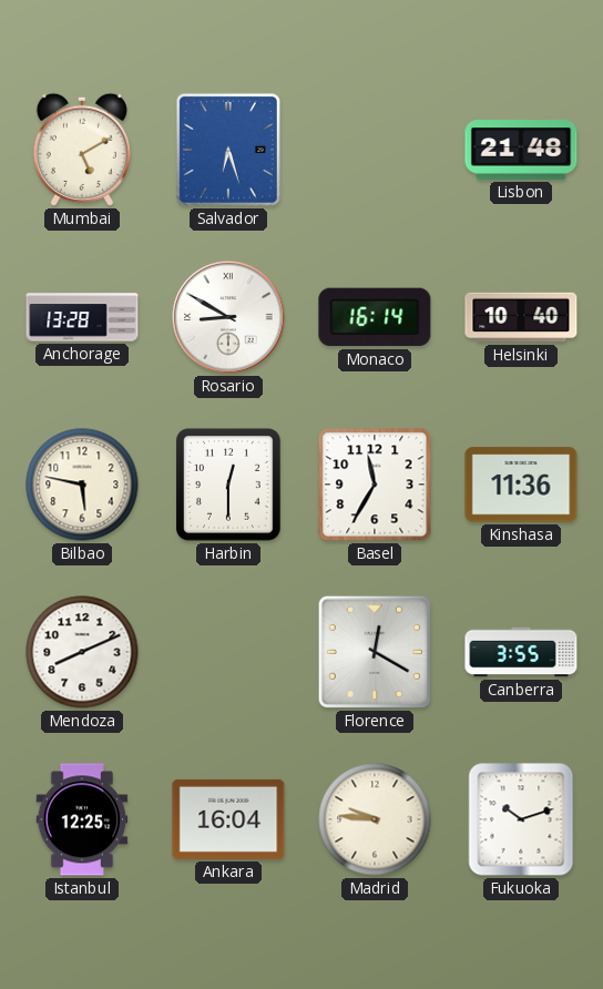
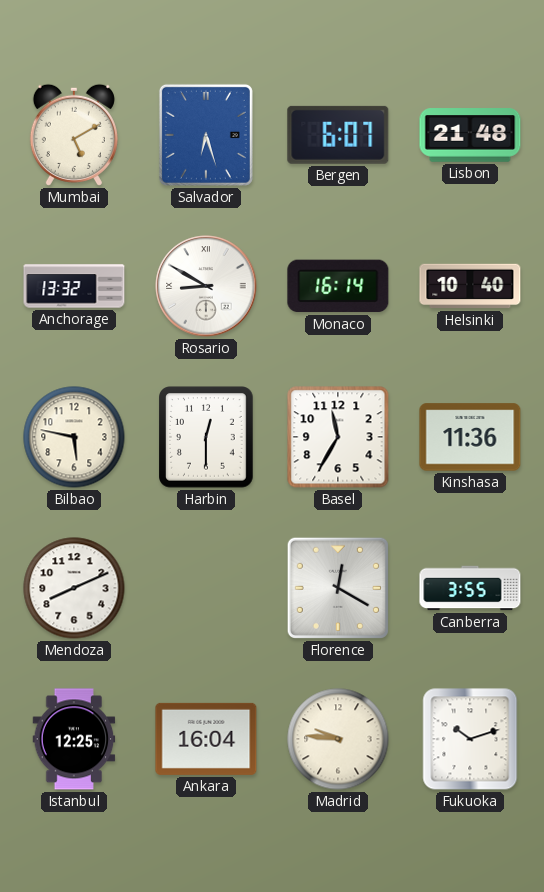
Bergen: none -> 6:07
Anchorage: 13:28 -> 13:32
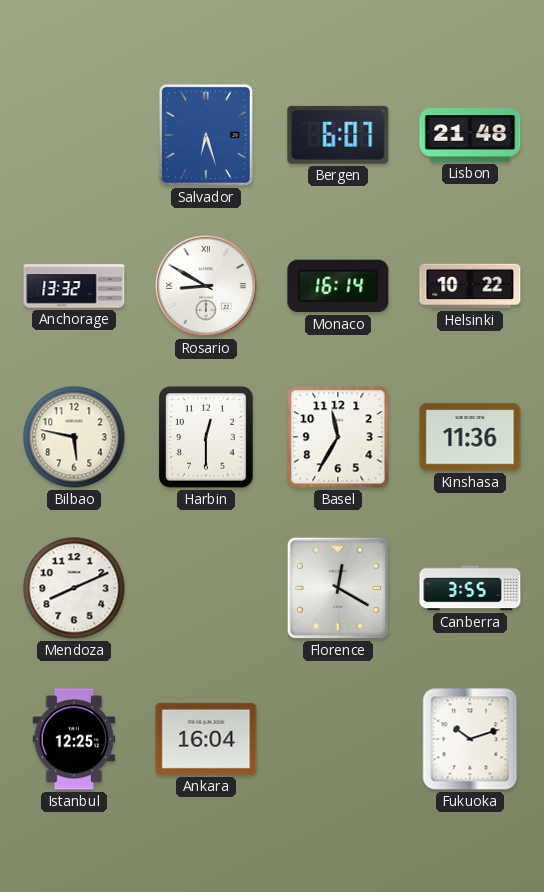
Mumbai: 5:10 -> none
Helsinki: 10:40 -> 10:22
Madrid: 9:46 -> none
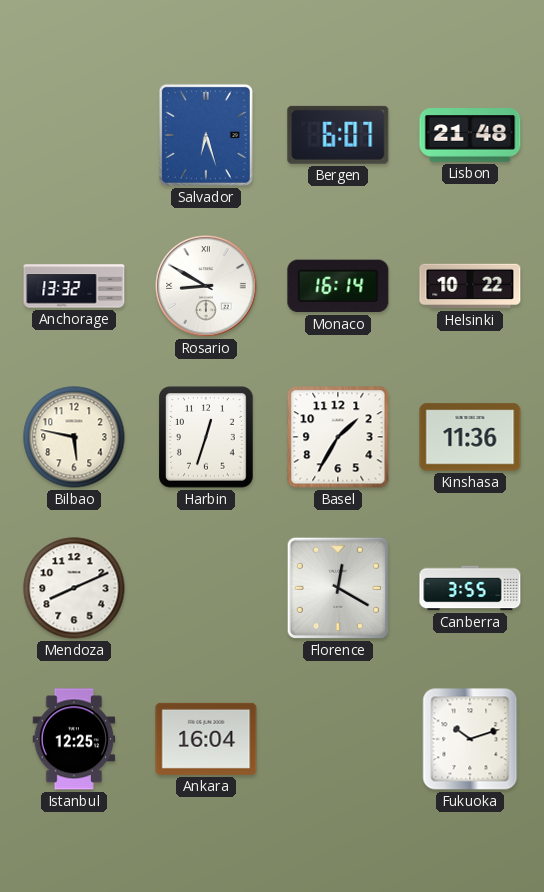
Harbin: 12:30 -> 12:33
Basel: 11:35 -> 1:35
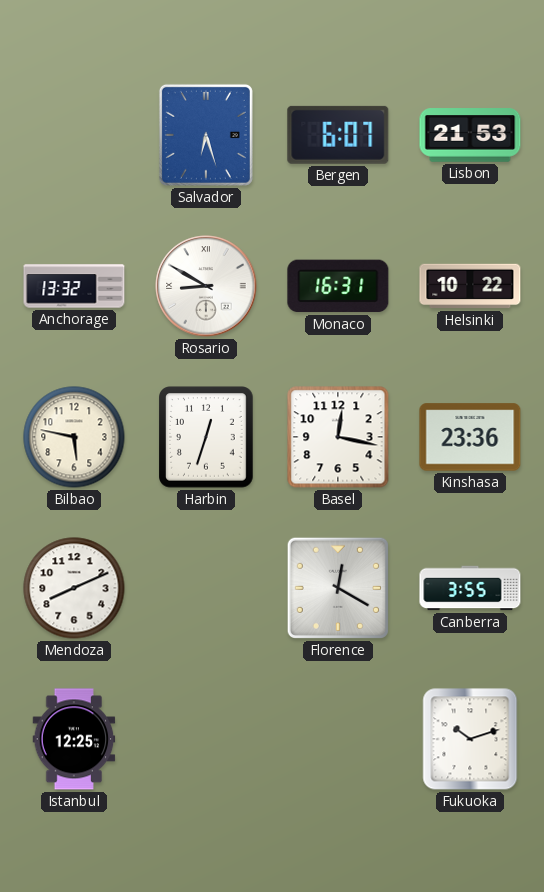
Lisbon: 21:48 -> 21:53
Monaco: 16:14 -> 16:31
Basel: 1:35 -> 12:17
Kinshasa: 11:36 -> 23:36
Ankara: 16:04 -> none
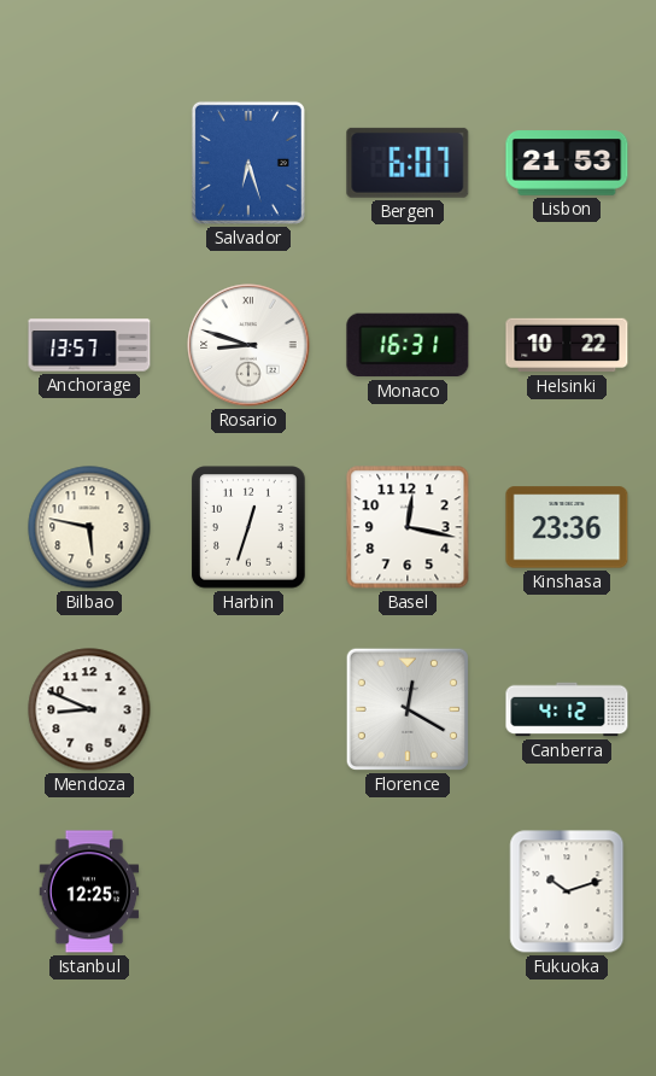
Anchorage: 13:32 -> 13:57
Rosario: 8:50 -> 8:48
Mendoza: 8:11 -> 8:49
Canberra: 3:55 -> 4:12
